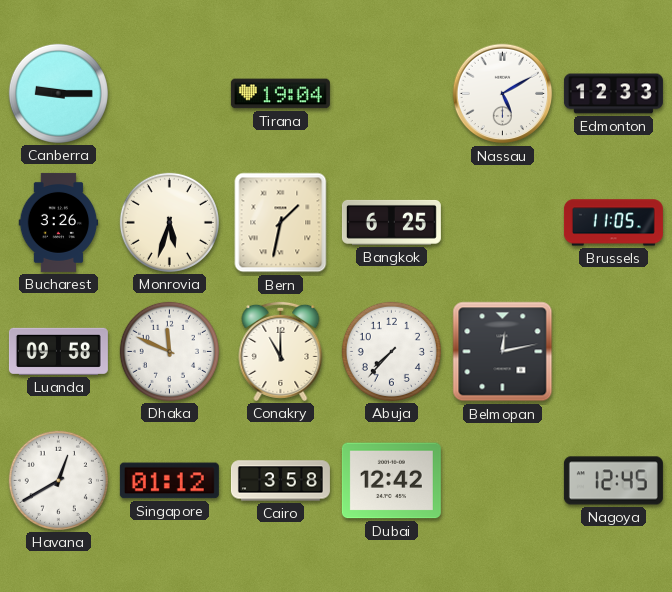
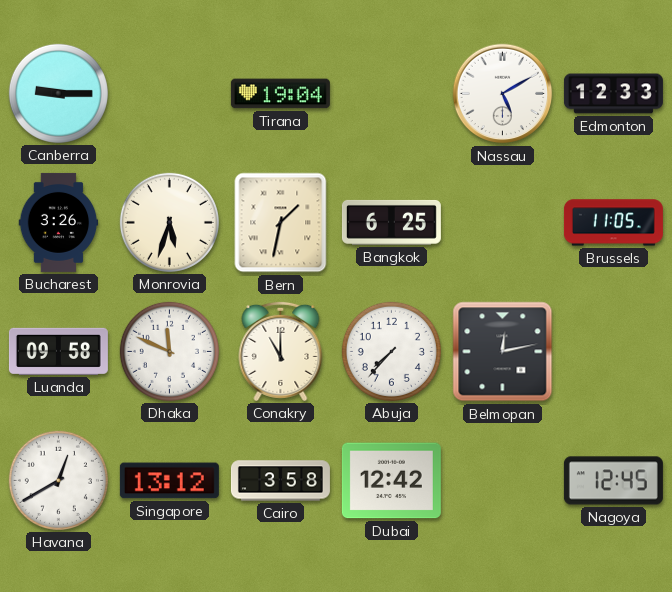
Singapore: 01:12 -> 13:12
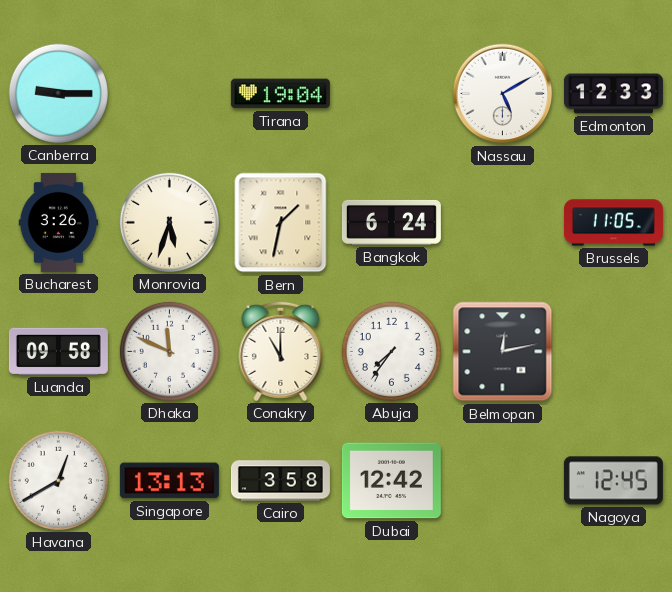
Bangkok: 6:25 -> 6:24
Abuja: 7:37 -> 7:36
Singapore: 13:12 -> 13:13
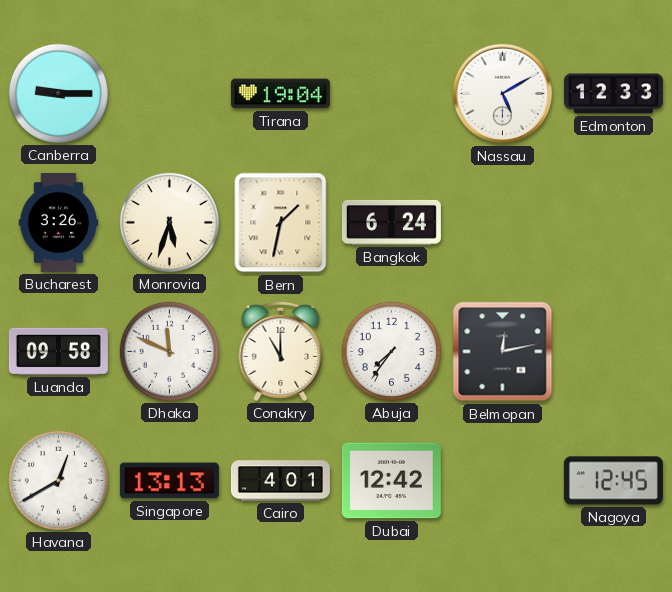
Brussels: 11:05 -> none
Cairo: 3:58 -> 4:01
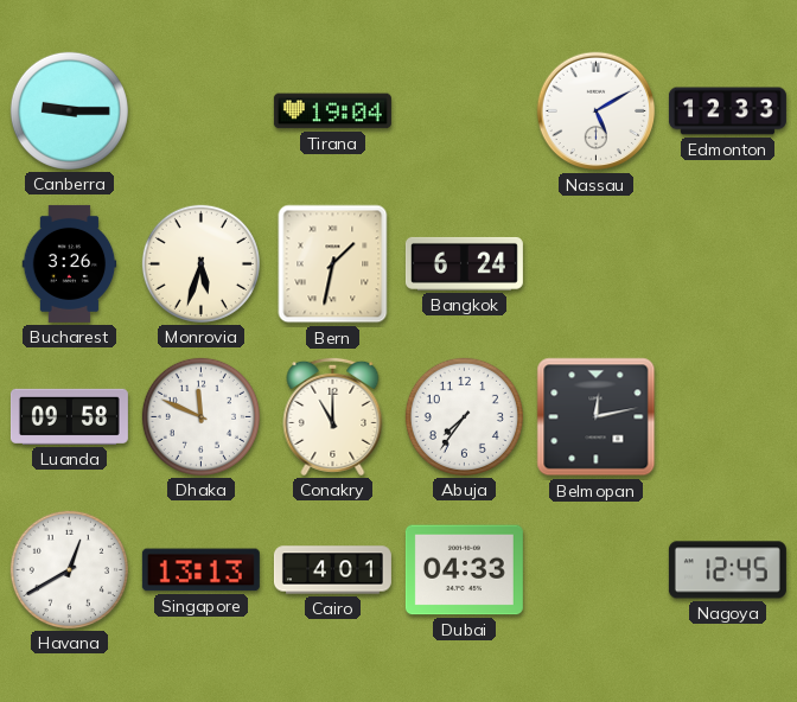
Dubai: 12:42 -> 04:33
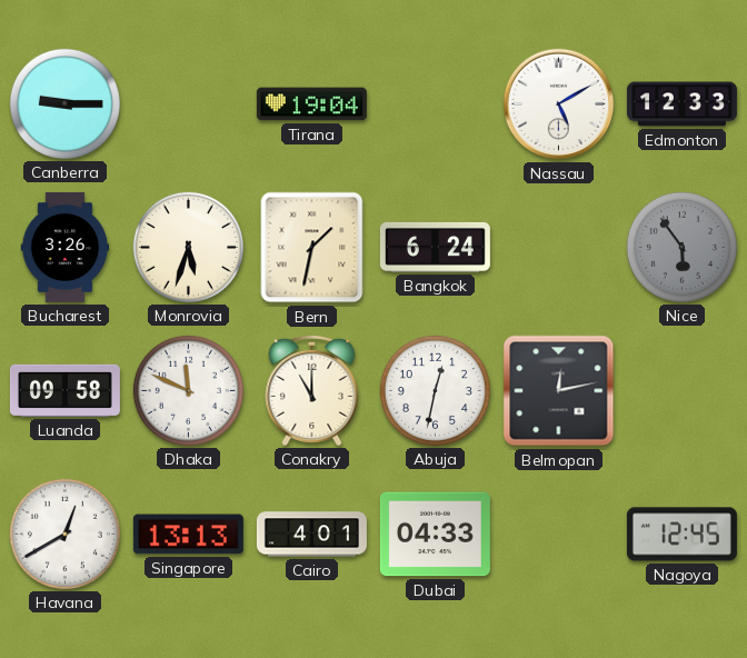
Nice: none -> 5:54
Abuja: 7:36 -> 12:32
